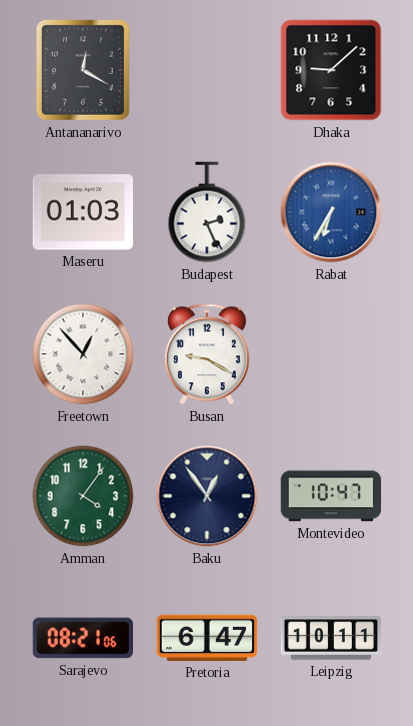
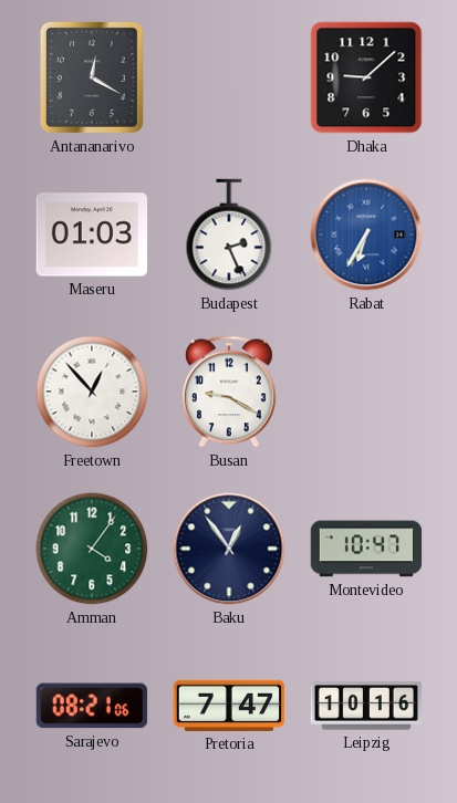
Pretoria: 6:47 -> 7:47
Leipzig: 10:11 -> 10:16
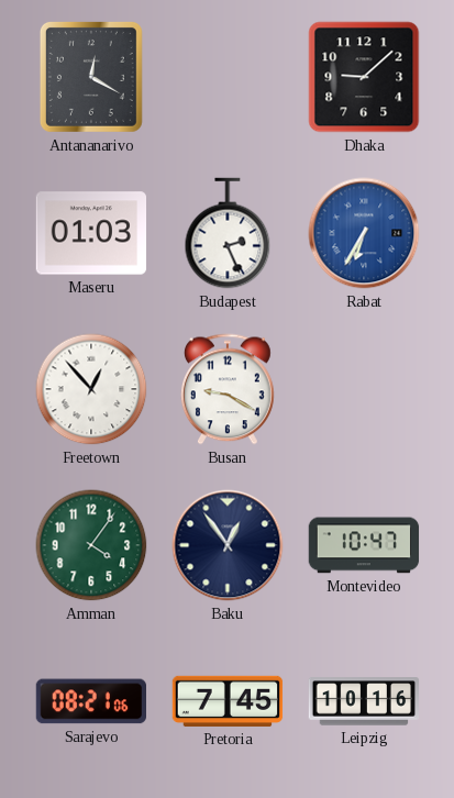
Pretoria: 7:47 -> 7:45
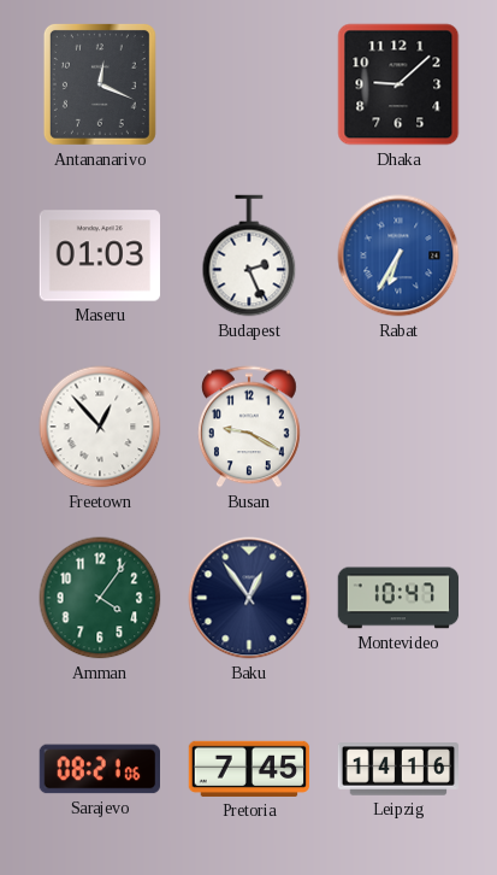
Antananarivo: 12:20 -> 12:19
Leipzig: 10:16 -> 14:16
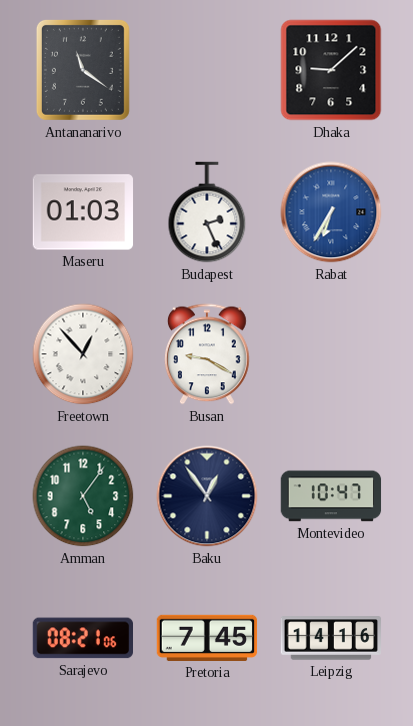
Antananarivo: 12:19 -> 11:21
Amman: 4:06 -> 5:06
